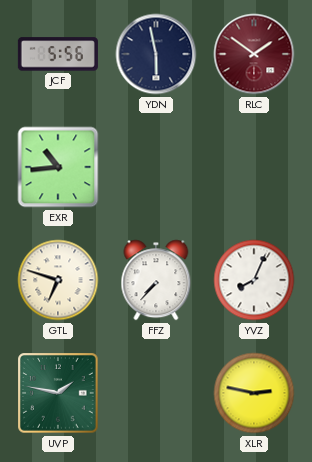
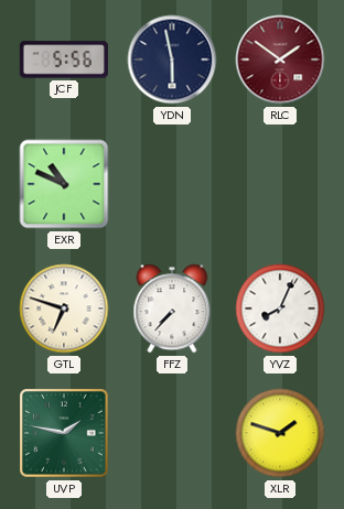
EXR: 10:44 -> 10:49
XLR: 2:47 -> 1:48
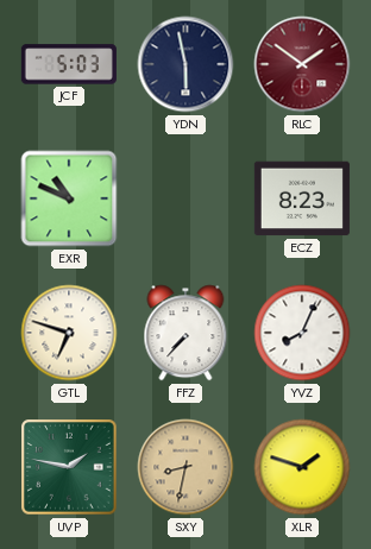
JCF: 5:56 -> 5:03
ECZ: none -> 8:23
SXY: none -> 8:32
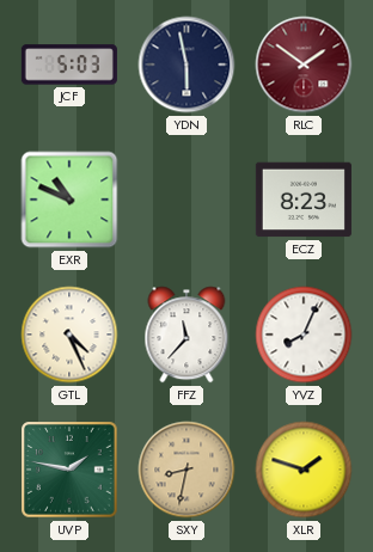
GTL: 6:48 -> 4:26
FFZ: 7:37 -> 11:37
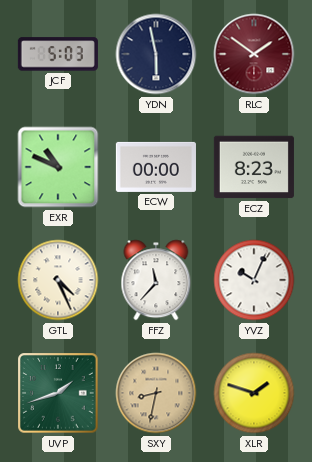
ECW: none -> 00:00
YVZ: 8:04 -> 10:04
UVP: 1:47 -> 1:42
